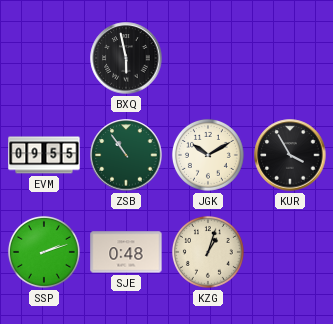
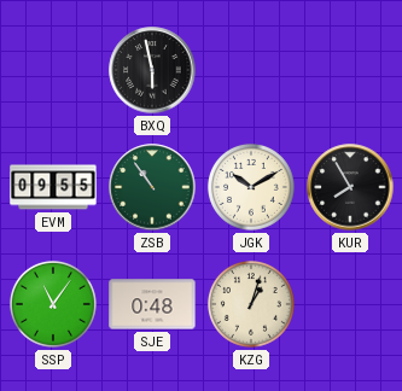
KUR: 3:55 -> 7:55
SSP: 2:12 -> 11:06
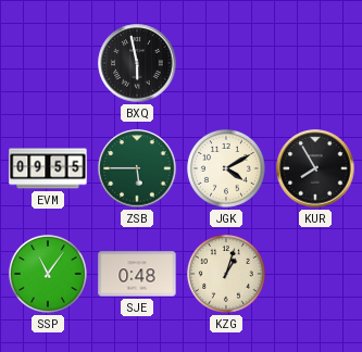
ZSB: 10:54 -> 5:45
JGK: 10:10 -> 4:10
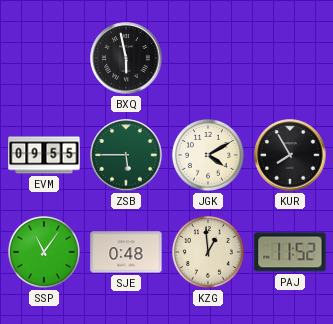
KZG: 1:03 -> 12:59
PAJ: none -> 11:52
